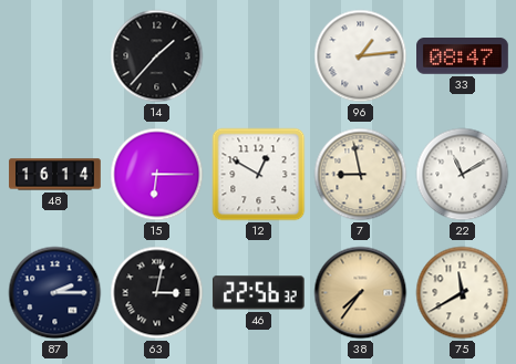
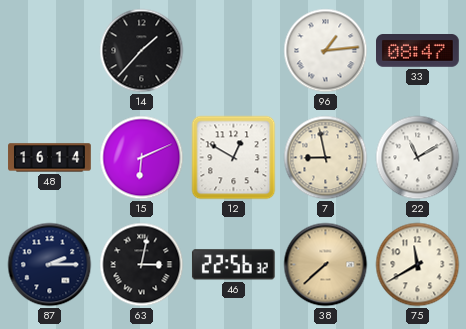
15: 6:15 -> 6:11
38: 7:36 -> 7:38
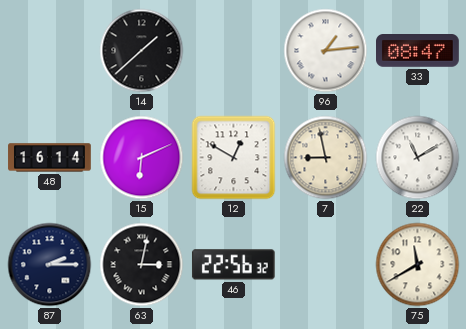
14: 1:37 -> 1:38
38: 7:38 -> none
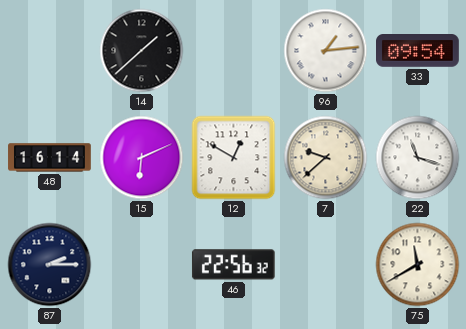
33: 08:47 -> 09:54
7: 8:58 -> 9:38
22: 11:10 -> 11:18
63: 3:02 -> none
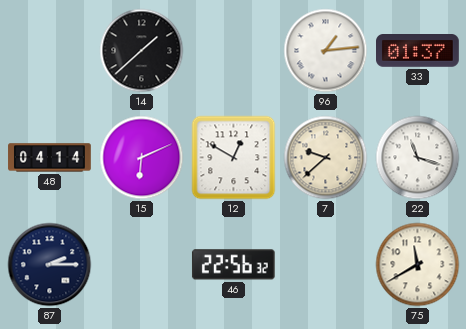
33: 09:54 -> 01:37
48: 16:14 -> 04:14
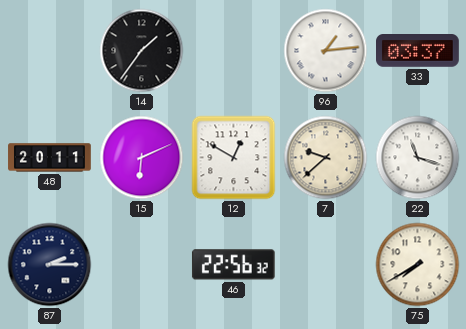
14: 1:38 -> 1:36
33: 01:37 -> 03:37
48: 04:14 -> 20:11
75: 11:40 -> 7:40
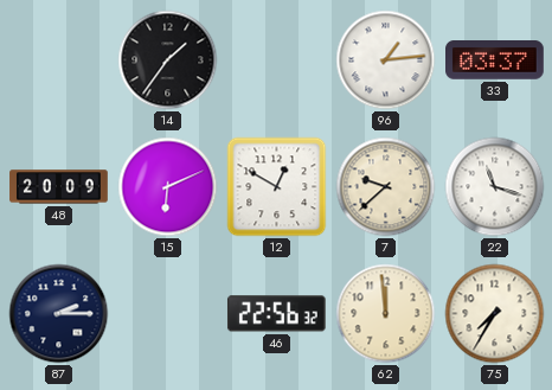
48: 20:11 -> 20:09
62: none -> 11:59
75: 7:40 -> 7:35
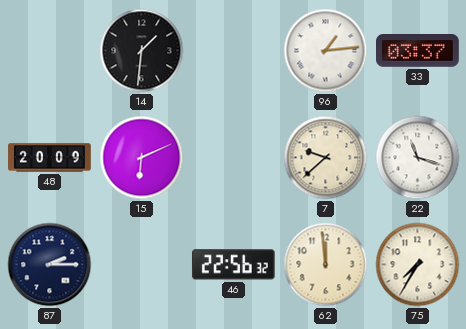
14: 1:36 -> 1:31
12: 12:50 -> none
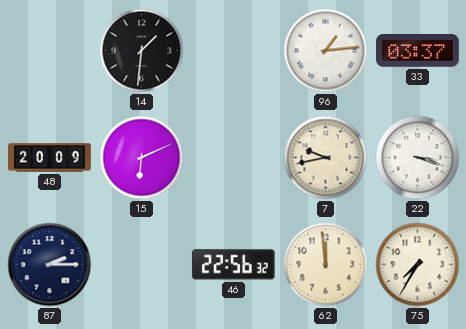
7: 9:38 -> 9:43
22: 11:18 -> 3:18
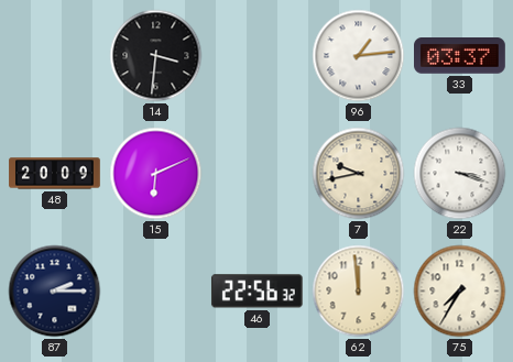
14: 1:31 -> 3:31
